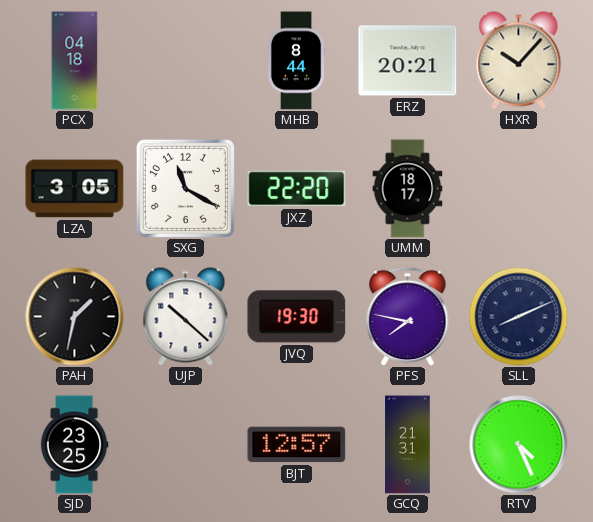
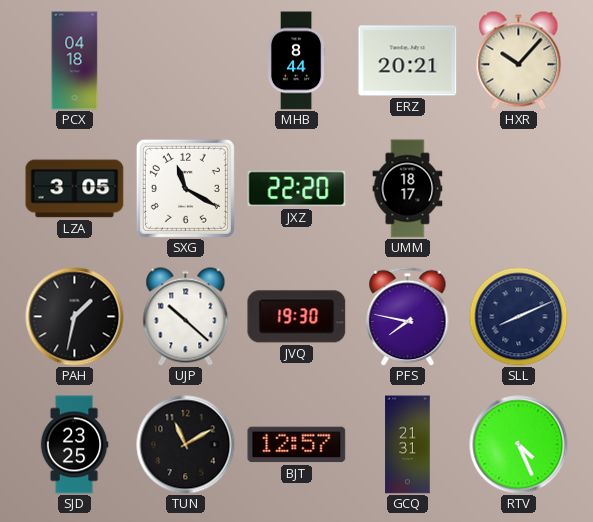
TUN: none -> 11:10
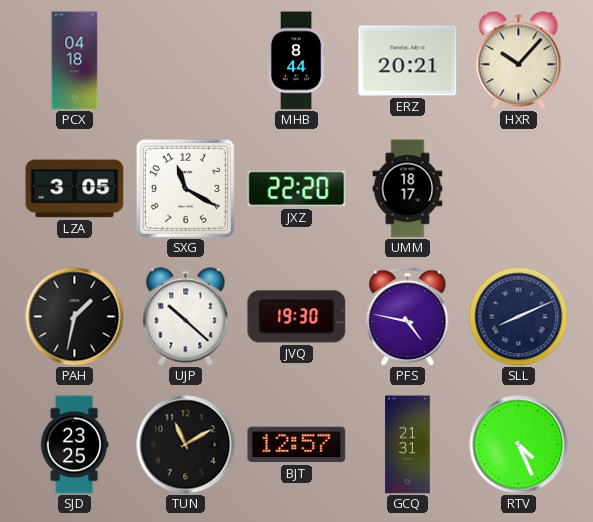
PFS: 7:47 -> 4:47
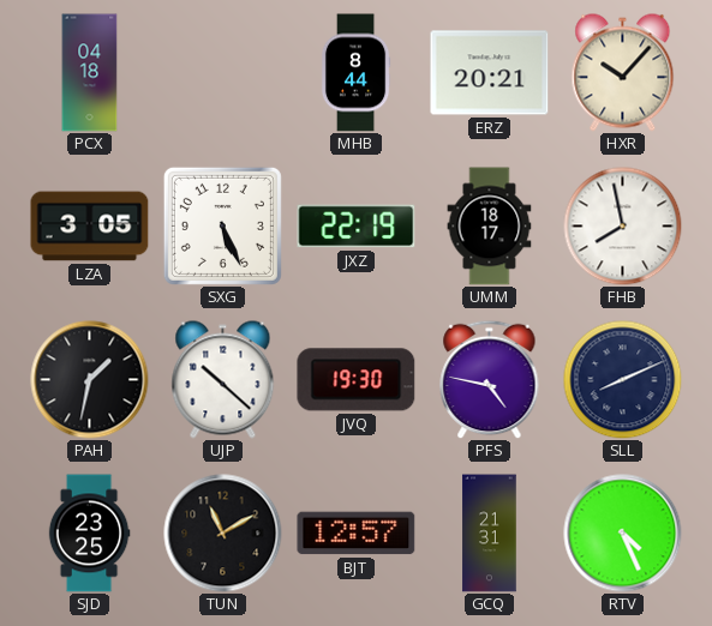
SXG: 11:20 -> 5:26
JXZ: 22:20 -> 22:19
FHB: none -> 7:58
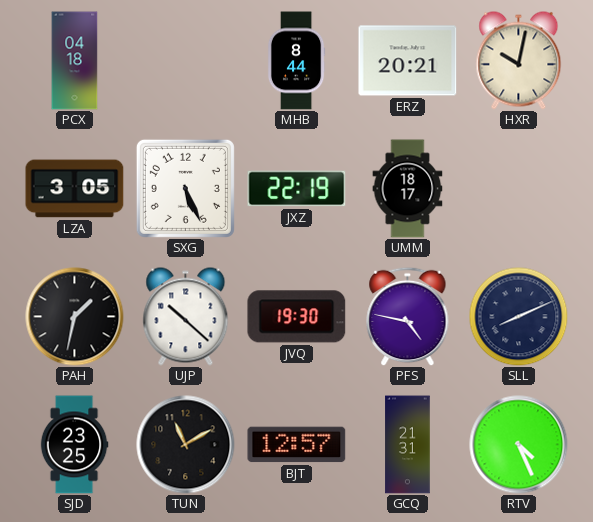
HXR: 10:07 -> 10:02
FHB: 7:58 -> none
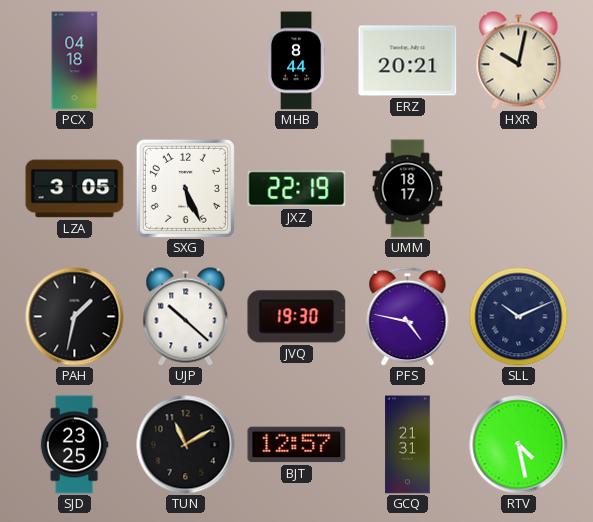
SLL: 8:11 -> 10:11
RTV: 4:26 -> 4:28
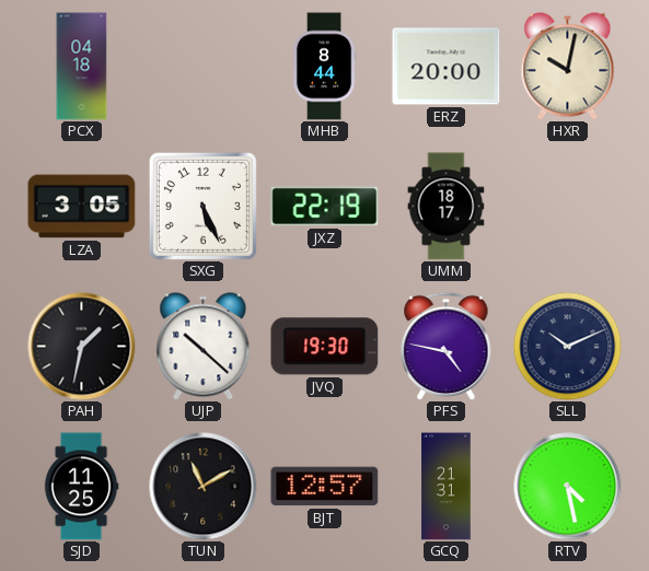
ERZ: 20:21 -> 20:00
SJD: 23:25 -> 11:25
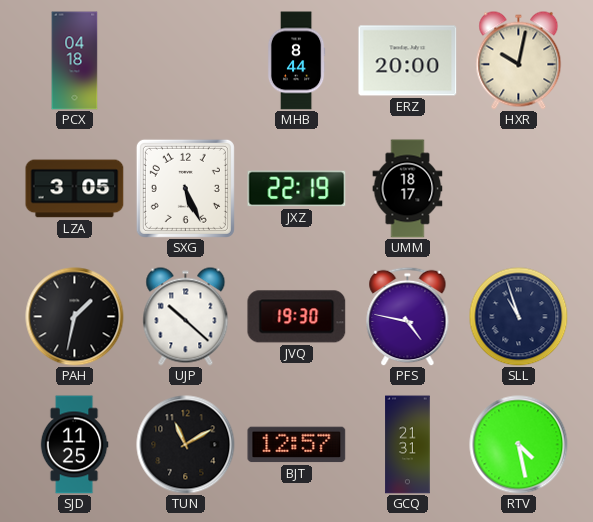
SLL: 10:11 -> 10:57
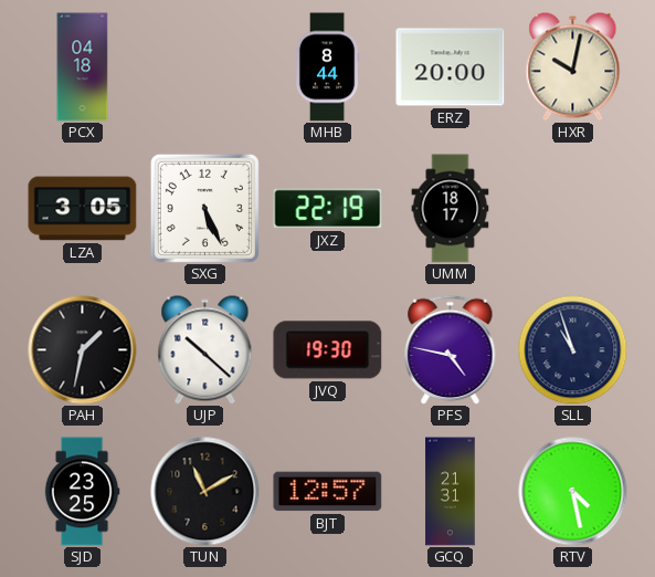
SJD: 11:25 -> 23:25
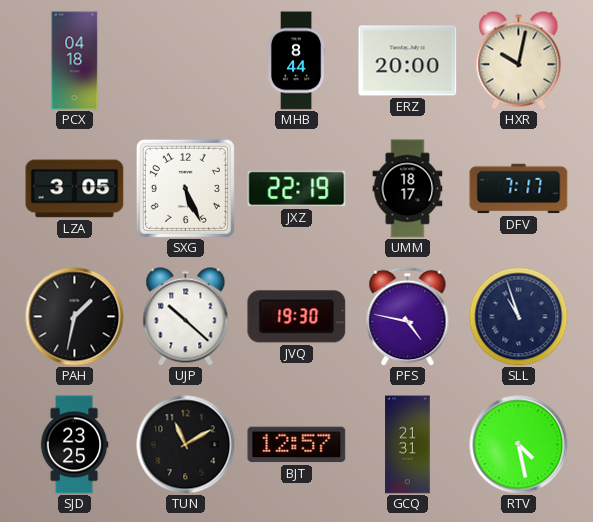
DFV: none -> 7:17
